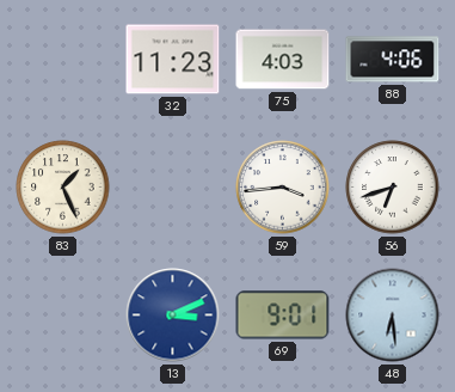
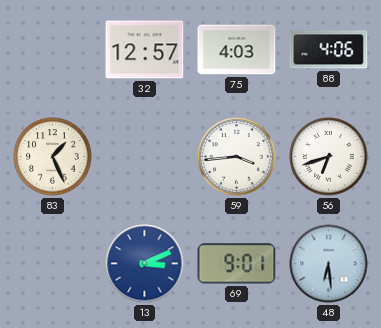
32: 11:23 -> 12:57
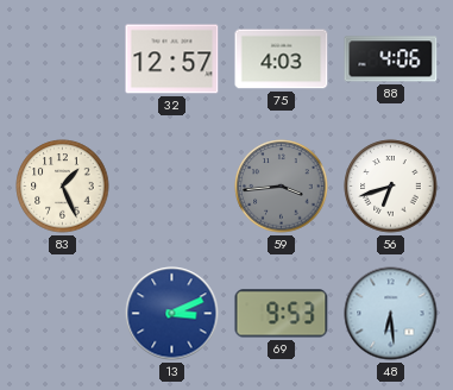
59 dial: white -> grey
69: 9:01 -> 9:53
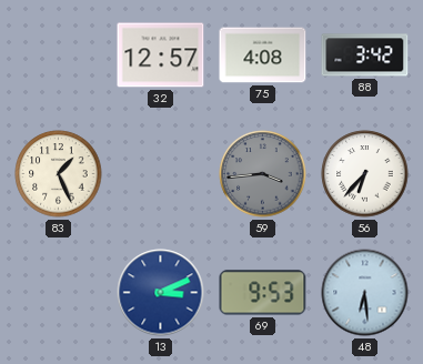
75: 4:03 -> 4:08
88: 4:06 -> 3:42
56: 6:42 -> 6:37
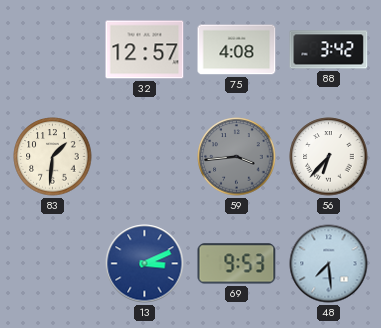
83: 1:26 -> 1:31
48: 6:29 -> 7:29
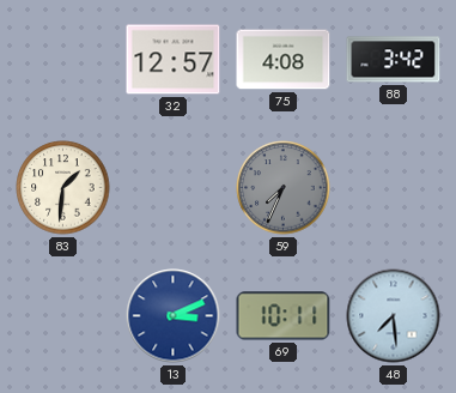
59: 3:44 -> 7:34
56: 6:37 -> none
69: 9:53 -> 10:11
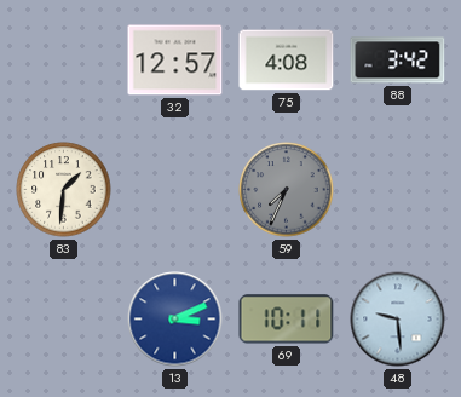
48: 7:29 -> 9:29
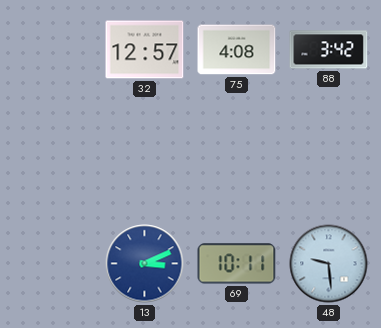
83: 1:31 -> none
59: 7:34 -> none
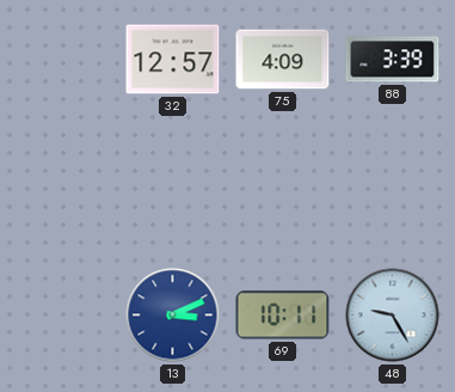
75: 4:08 -> 4:09
88: 3:42 -> 3:39
48: 9:29 -> 9:25
